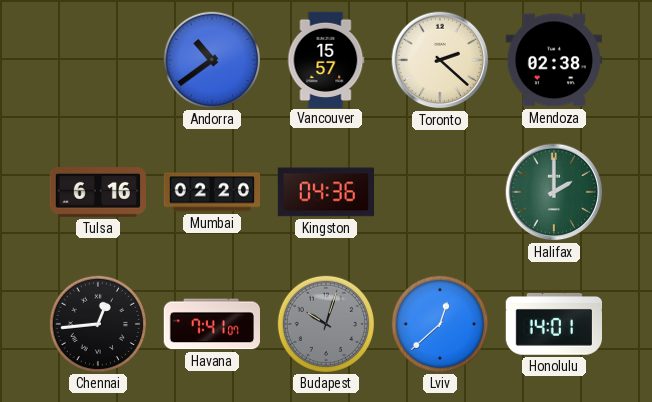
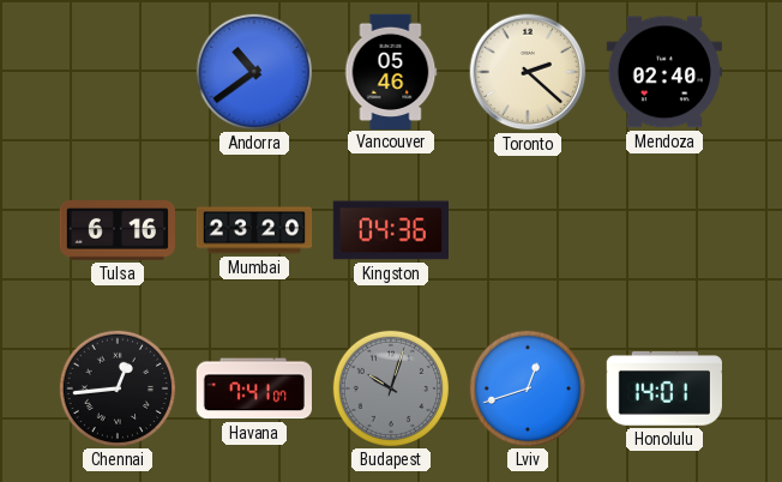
Vancouver: 15:57 -> 05:46
Mendoza: 02:38 -> 02:40
Mumbai: 02:20 -> 23:20
Halifax: 2:00 -> none
Lviv: 12:38 -> 12:42
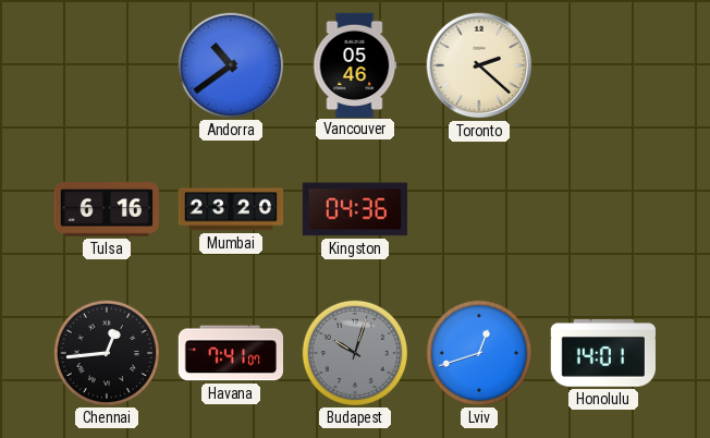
Mendoza: 02:40 -> none
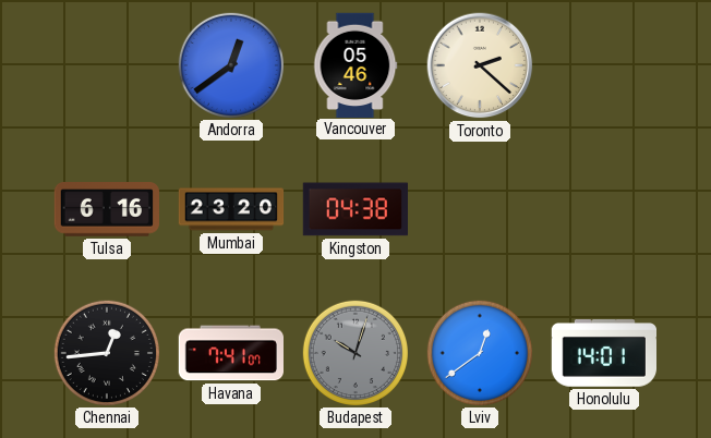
Andorra: 10:39 -> 12:39
Kingston: 04:36 -> 04:38
Lviv: 12:42 -> 12:39
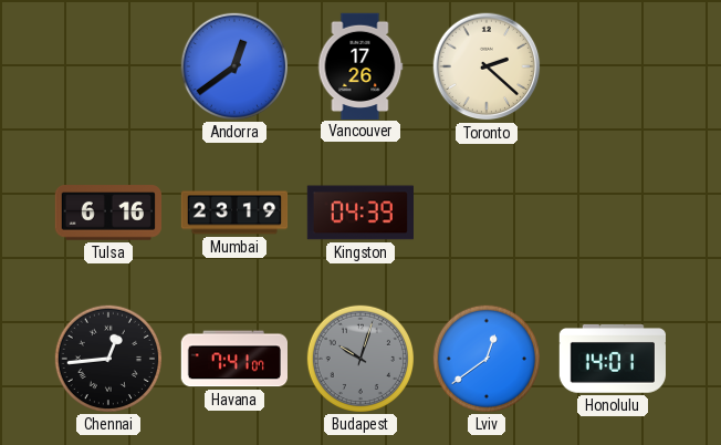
Vancouver: 05:46 -> 17:26
Mumbai: 23:20 -> 23:19
Kingston: 04:38 -> 04:39
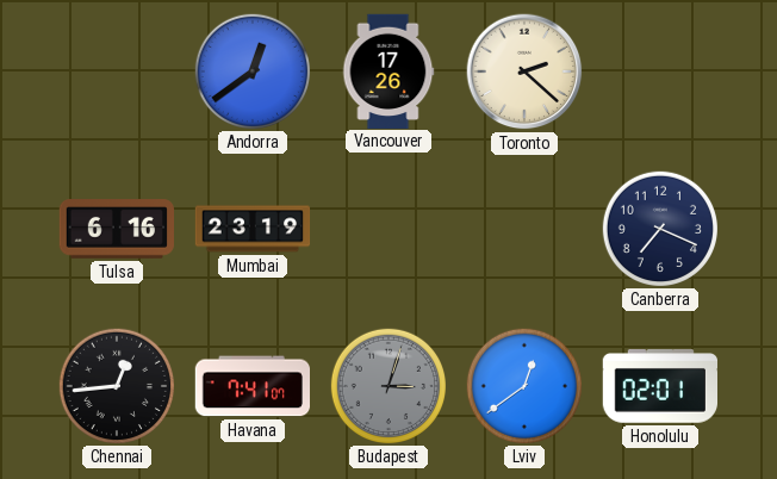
Kingston: 04:39 -> none
Canberra: none -> 7:19
Budapest: 10:03 -> 3:03
Honolulu: 14:01 -> 02:01
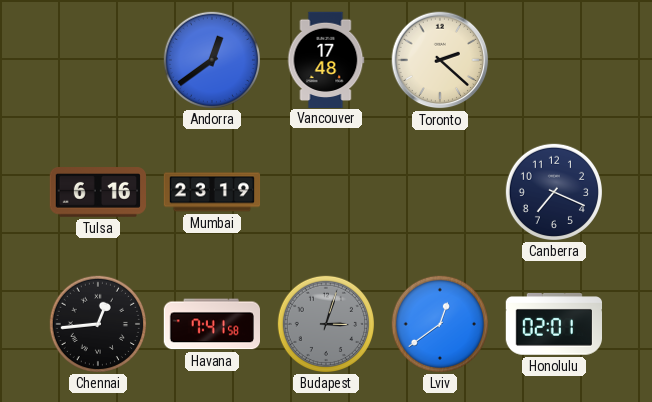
Vancouver: 17:26 -> 17:48
Havana: 7:41:07 -> 7:41:58
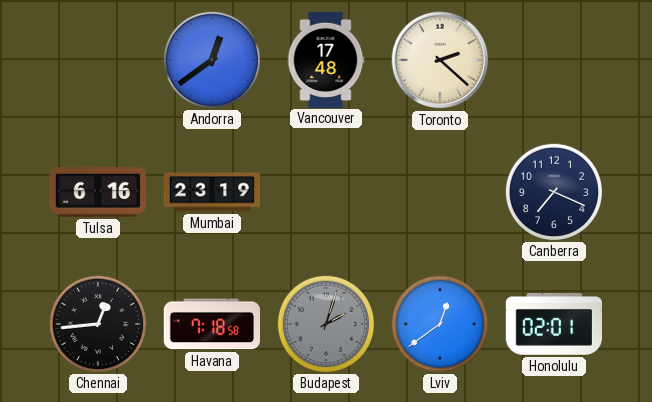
Havana: 7:41 -> 7:18
Budapest: 3:03 -> 2:03
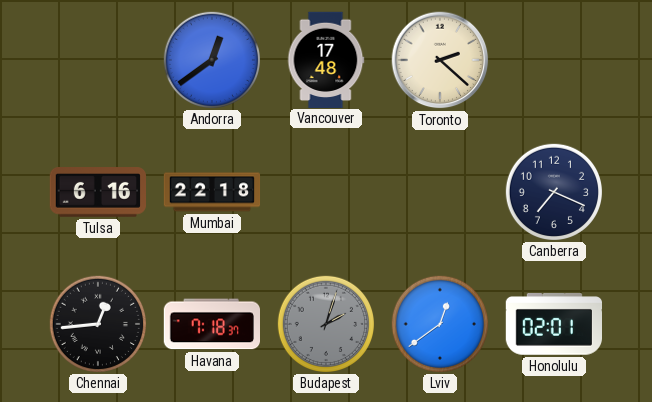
Mumbai: 23:19 -> 22:18
Havana: 7:18:58 -> 7:18:37
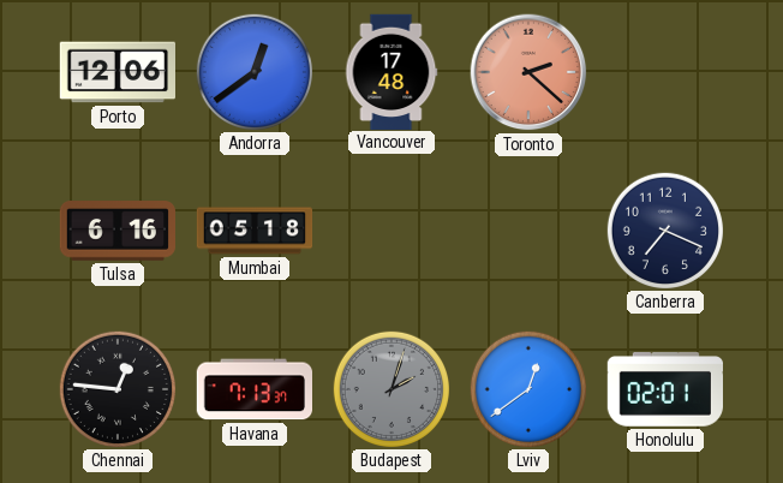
Porto: none -> 12:06
Toronto dial: cream -> salmon
Mumbai: 22:18 -> 05:18
Chennai: 12:44 -> 12:46
Havana: 7:18 -> 7:13
